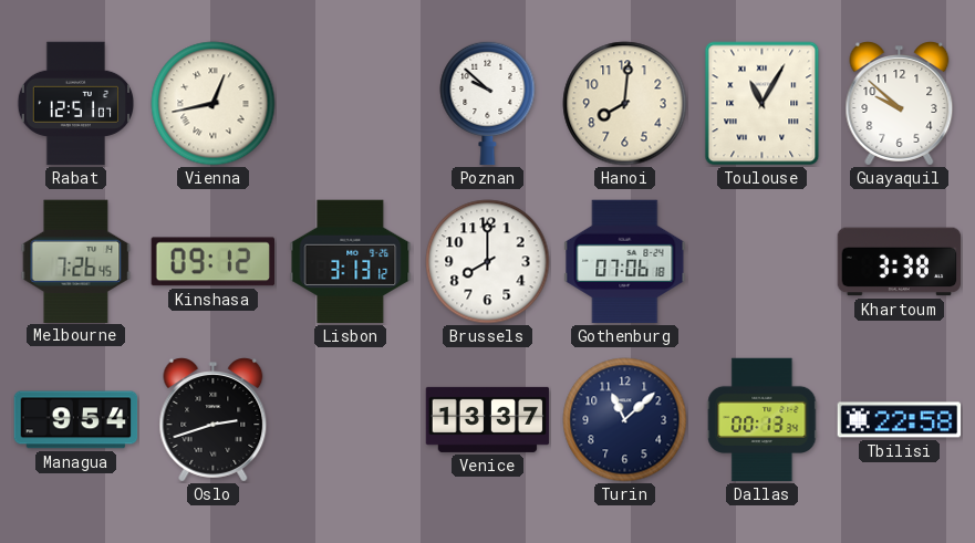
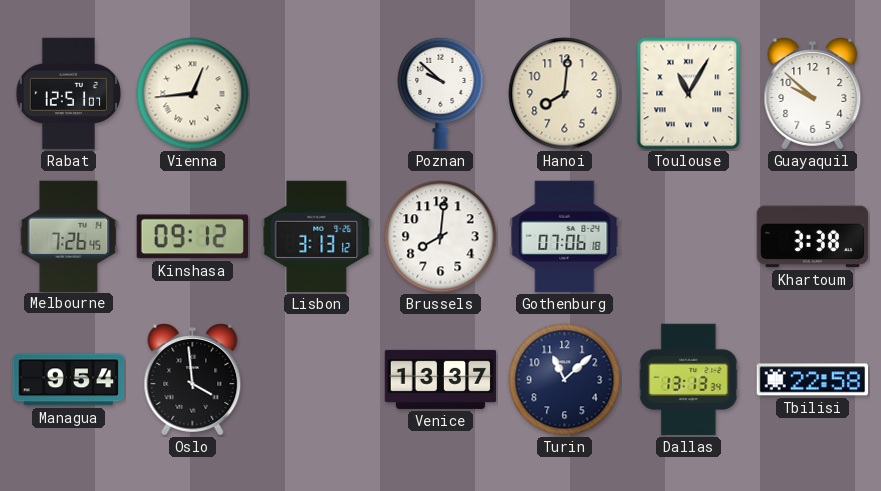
Vienna: 12:43 -> 12:44
Brussels: 8:00 -> 8:01
Oslo: 2:42 -> 3:59
Dallas: 00:13 -> 13:13
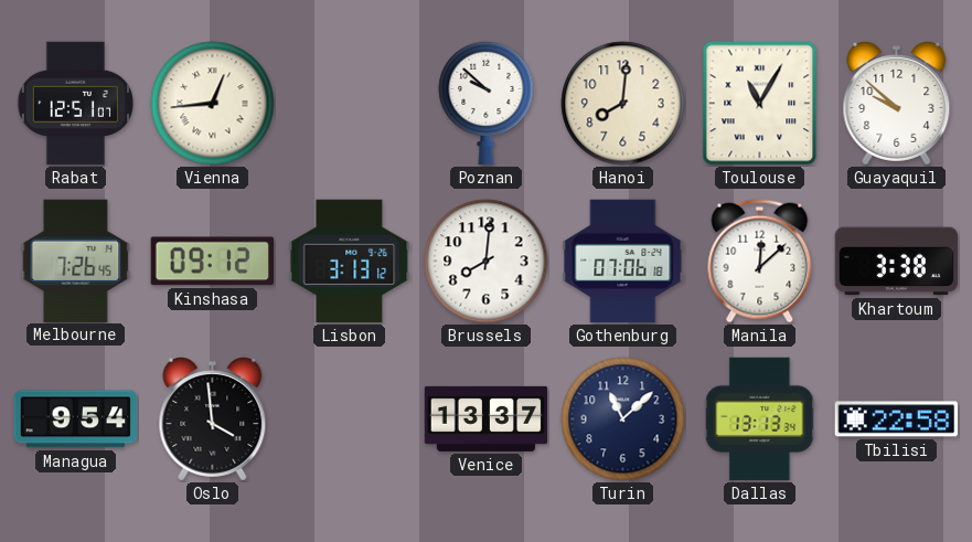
Manila: none -> 12:08
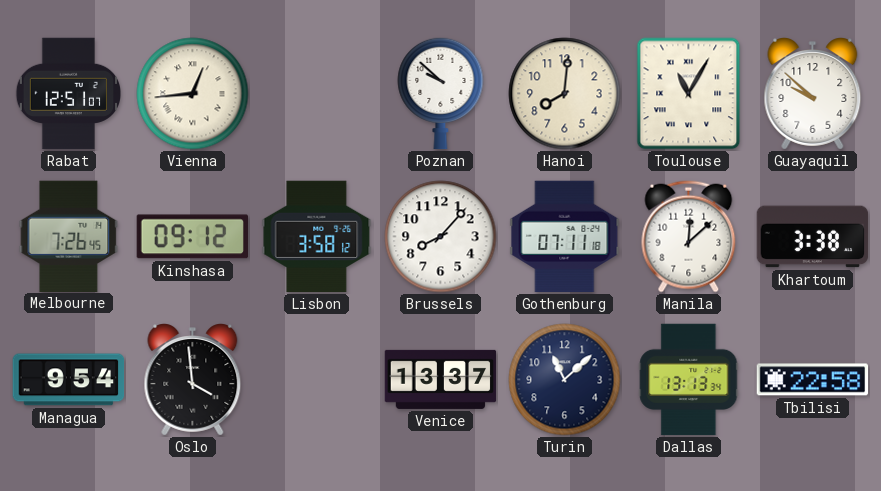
Lisbon: 3:13 -> 3:58
Brussels: 8:01 -> 8:07
Gothenburg: 07:06 -> 07:11
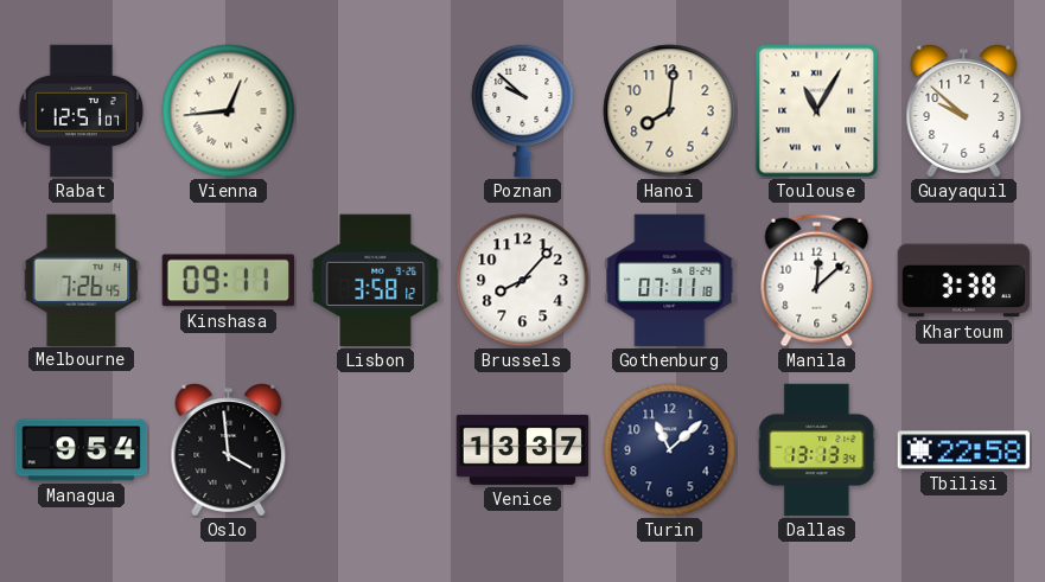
Kinshasa: 09:12 -> 09:11
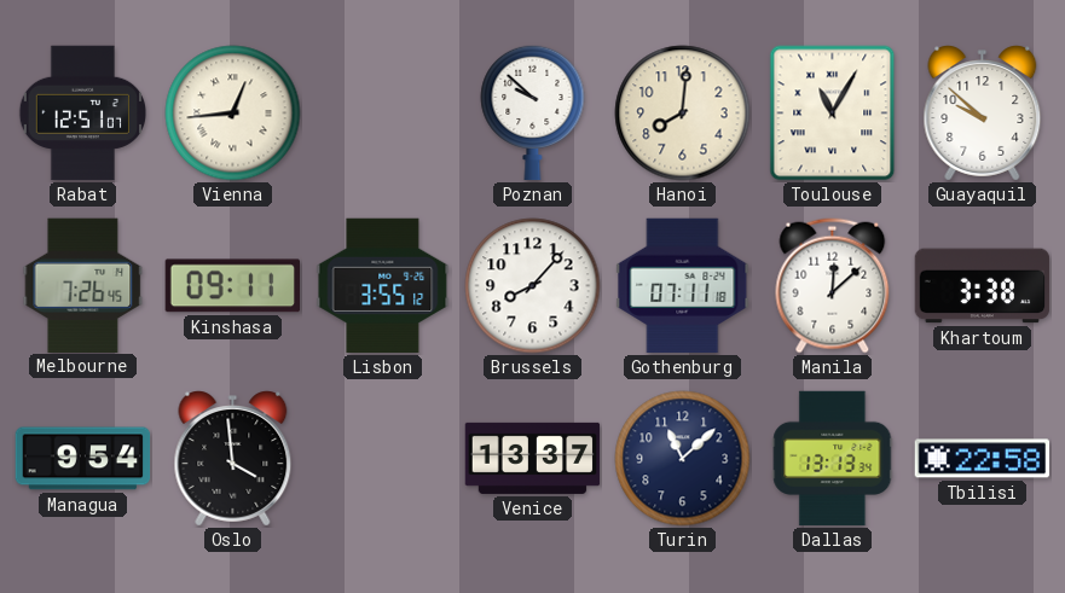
Lisbon: 3:58 -> 3:55
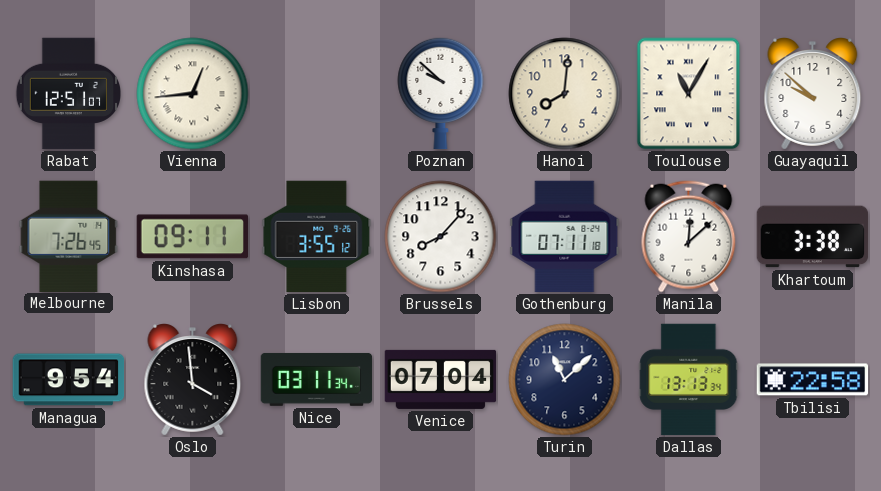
Nice: none -> 03:11
Venice: 13:37 -> 07:04
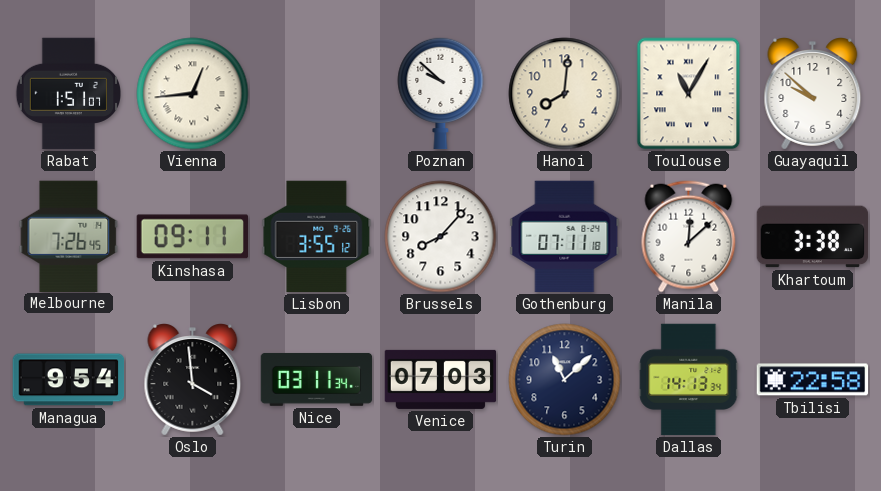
Rabat: 12:51 -> 1:51
Venice: 07:04 -> 07:03
Dallas: 13:13 -> 14:13
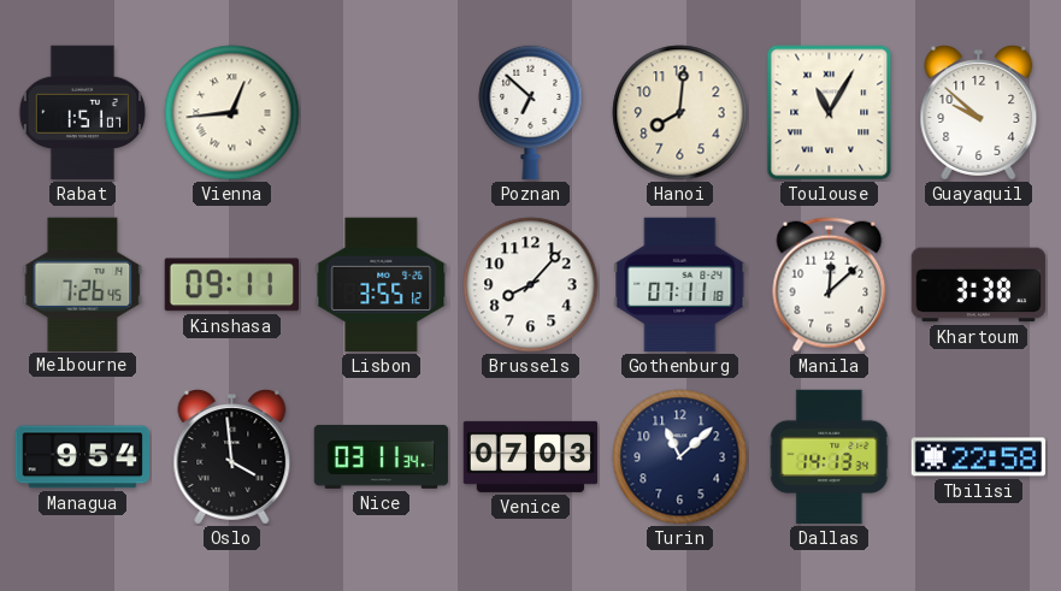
Poznan: 9:52 -> 6:52
